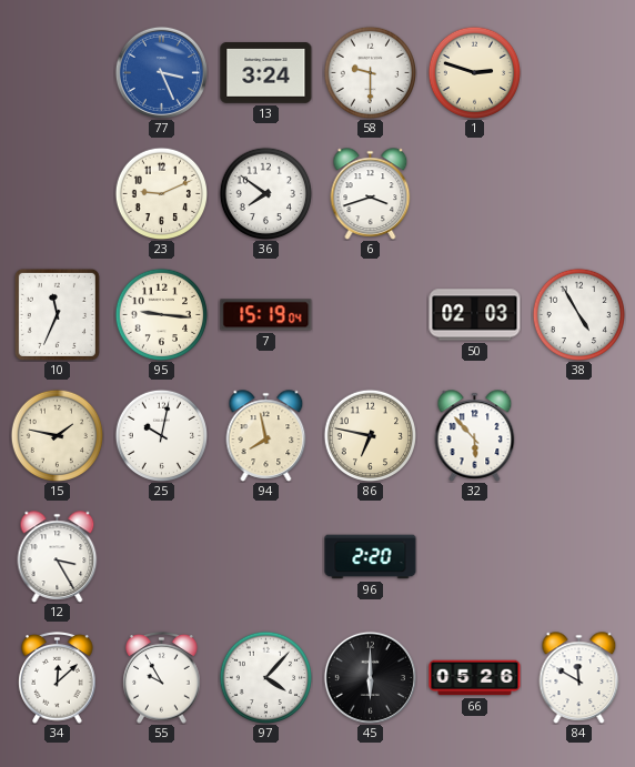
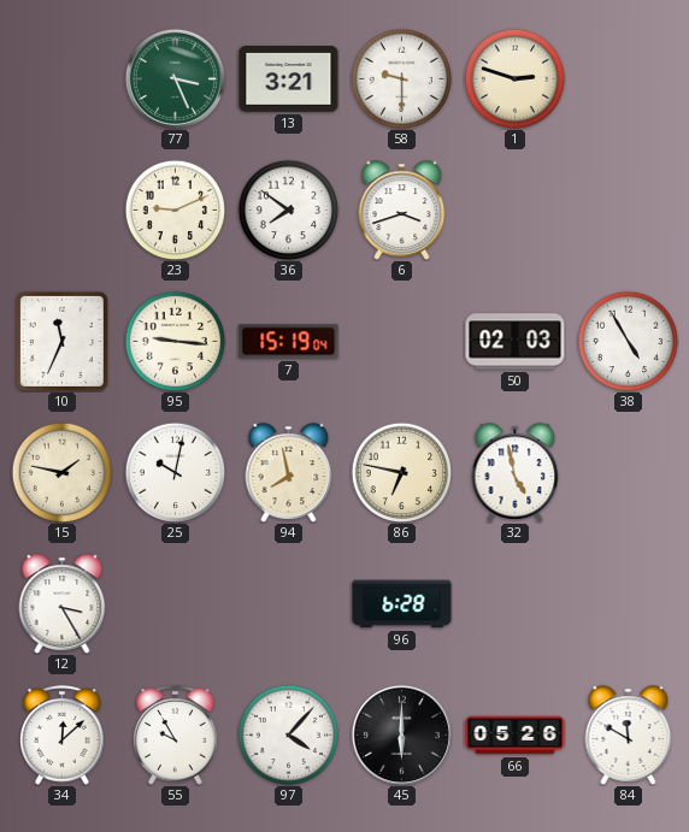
77 dial: blue -> green
13: 3:24 -> 3:21
32: 5:53 -> 4:58
96: 2:20 -> 6:28
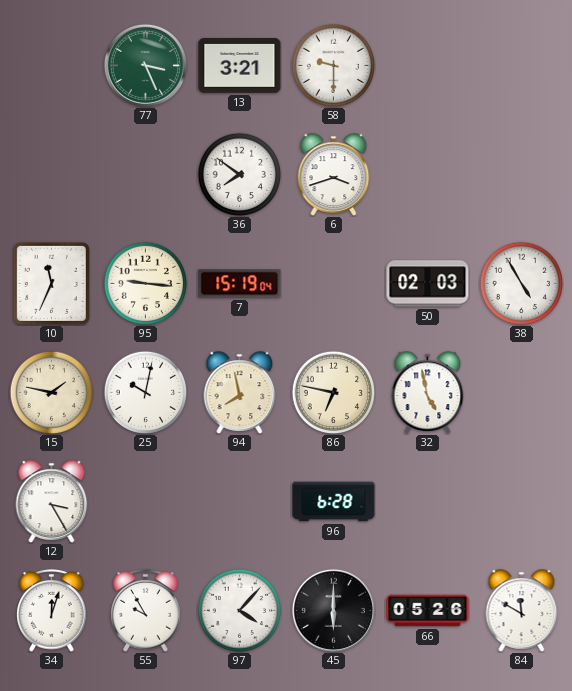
1: 2:48 -> none
23: 9:11 -> none
34: 12:08 -> 12:03
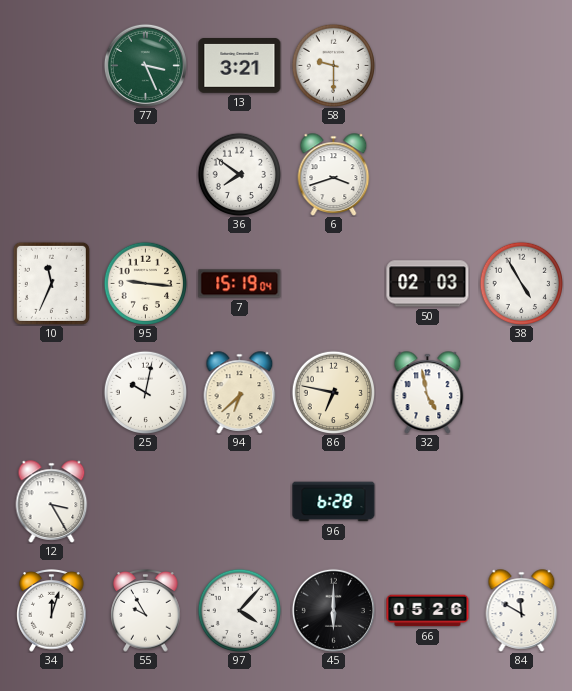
15: 1:47 -> none
94: 7:58 -> 6:38
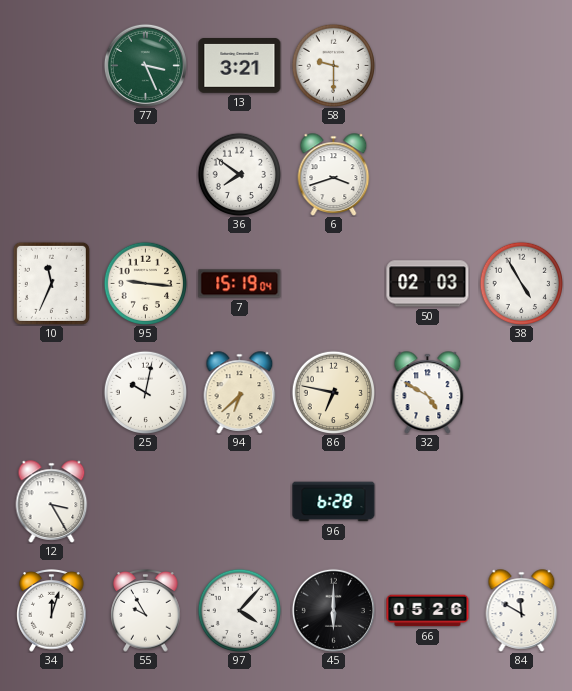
32: 4:58 -> 4:50
